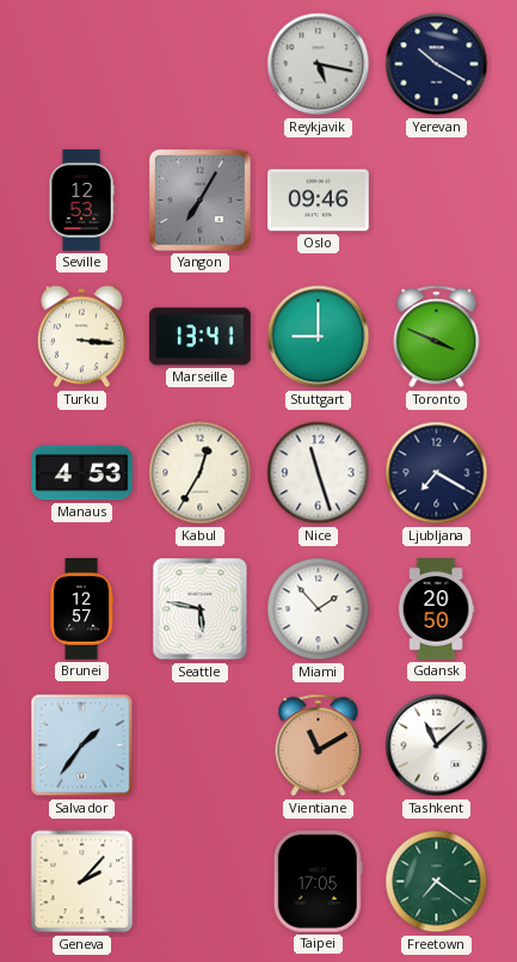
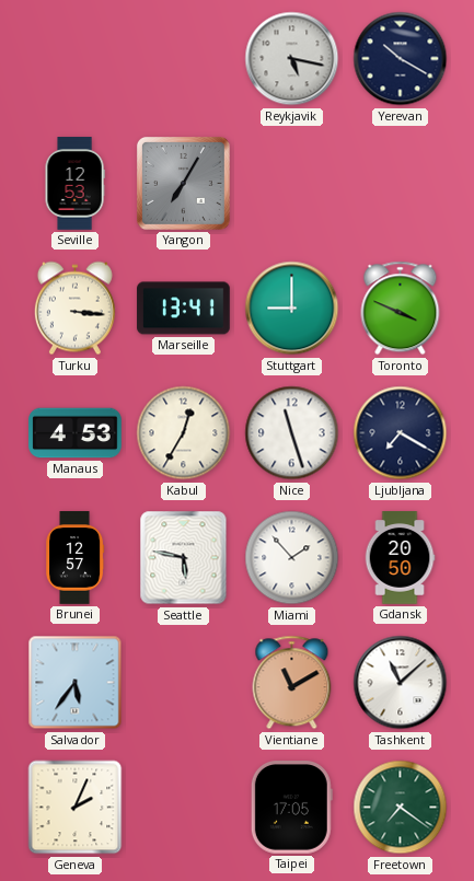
Oslo: 09:46 -> none
Salvador: 1:36 -> 5:36
Geneva: 2:07 -> 2:04
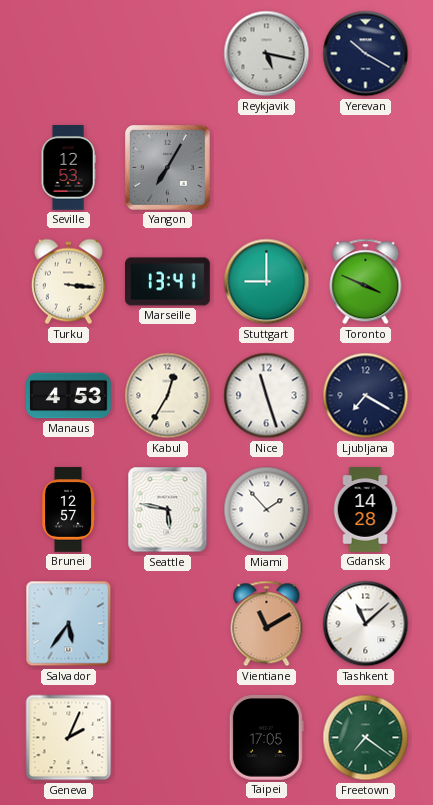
Gdansk: 20:50 -> 14:28
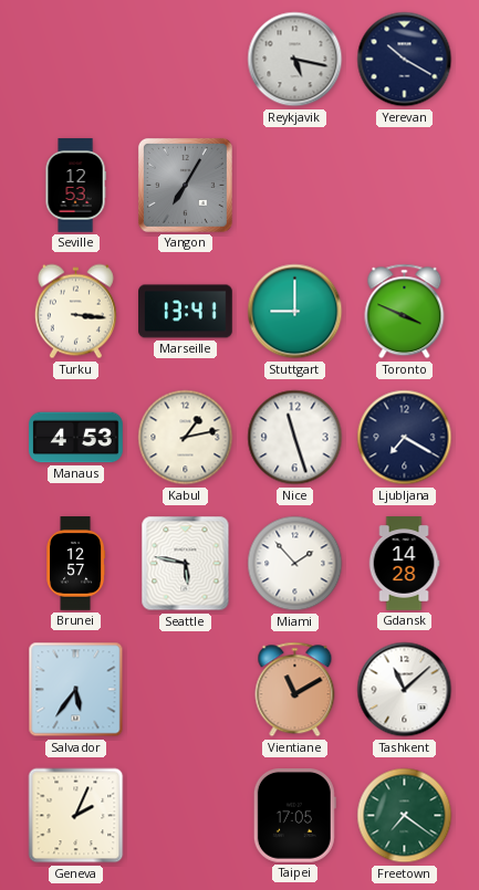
Kabul: 12:35 -> 1:13
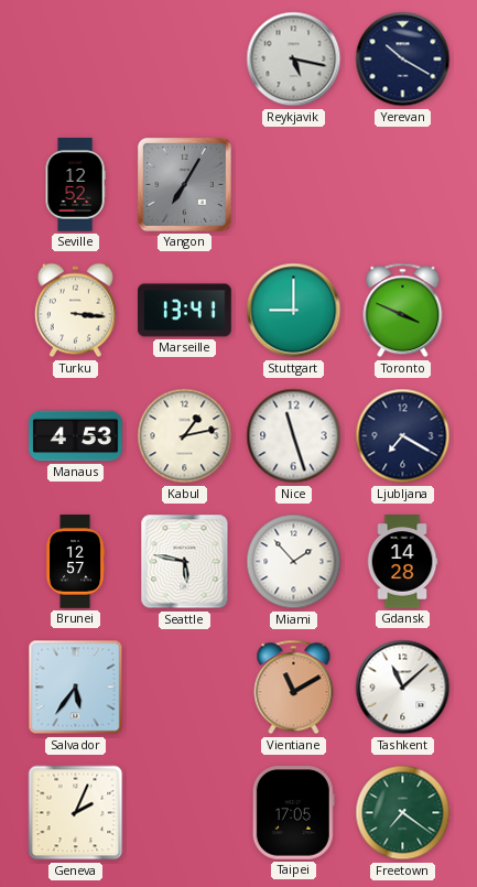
Seville: 12:53 -> 12:52
